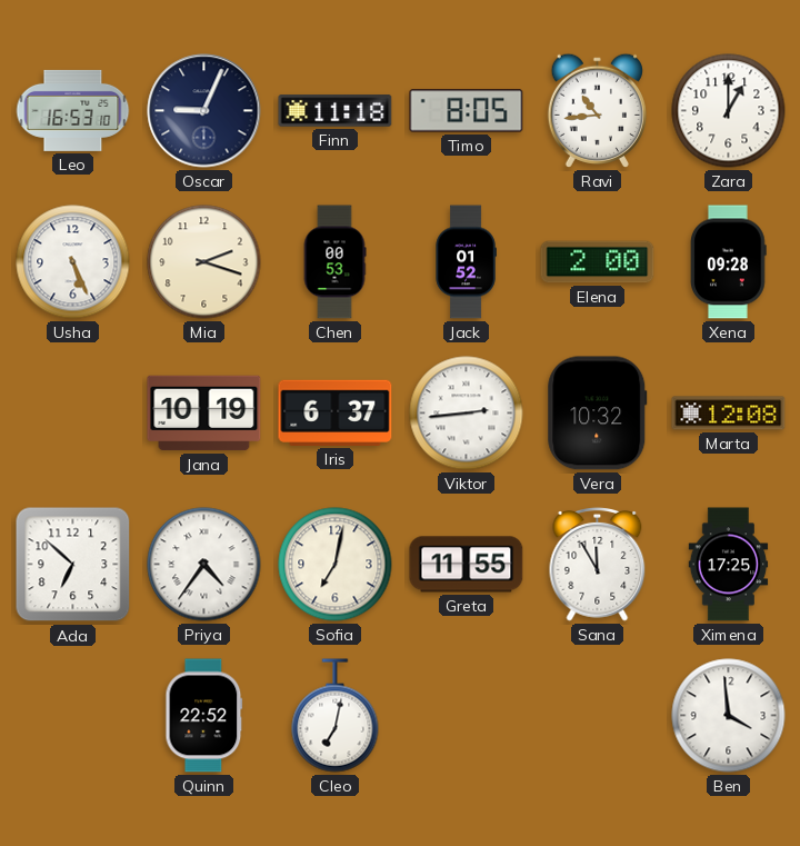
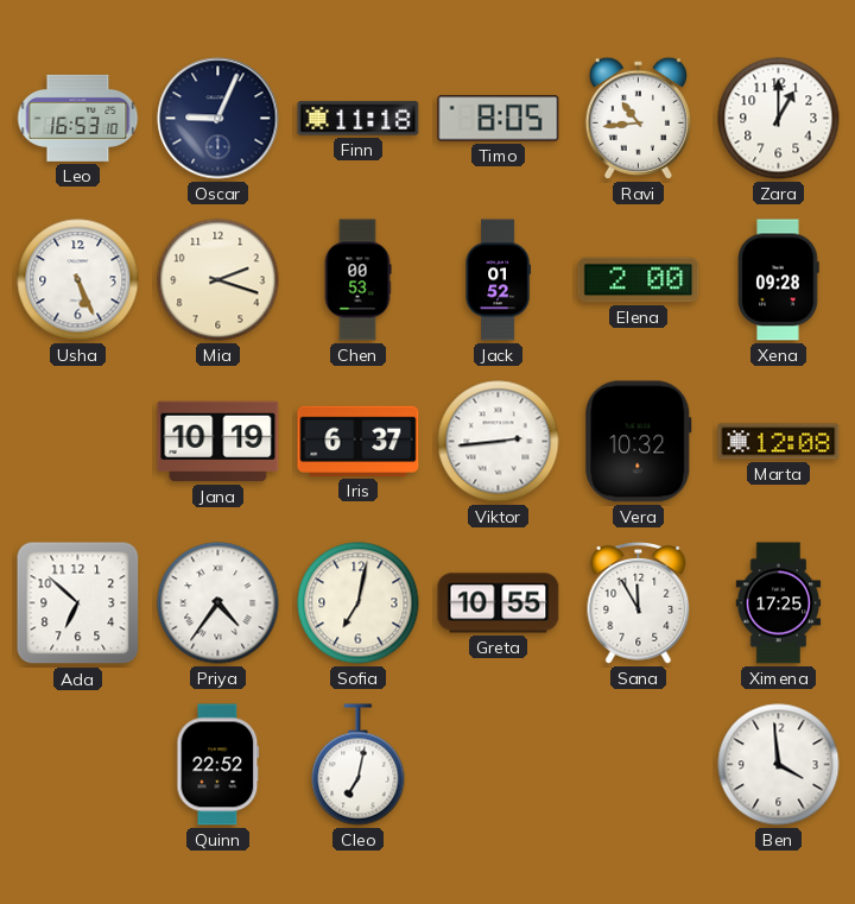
Greta: 11:55 -> 10:55
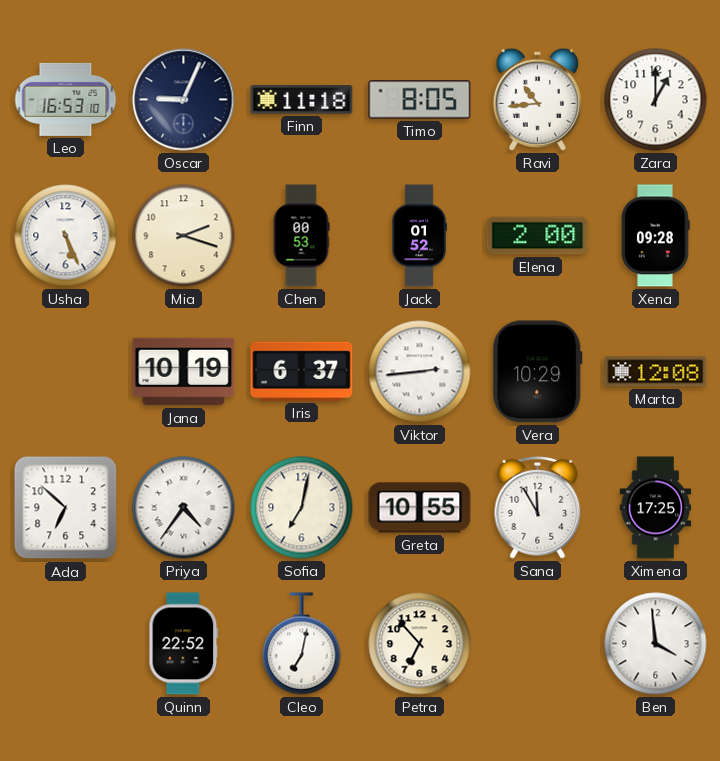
Vera: 10:32 -> 10:29
Petra: none -> 6:53
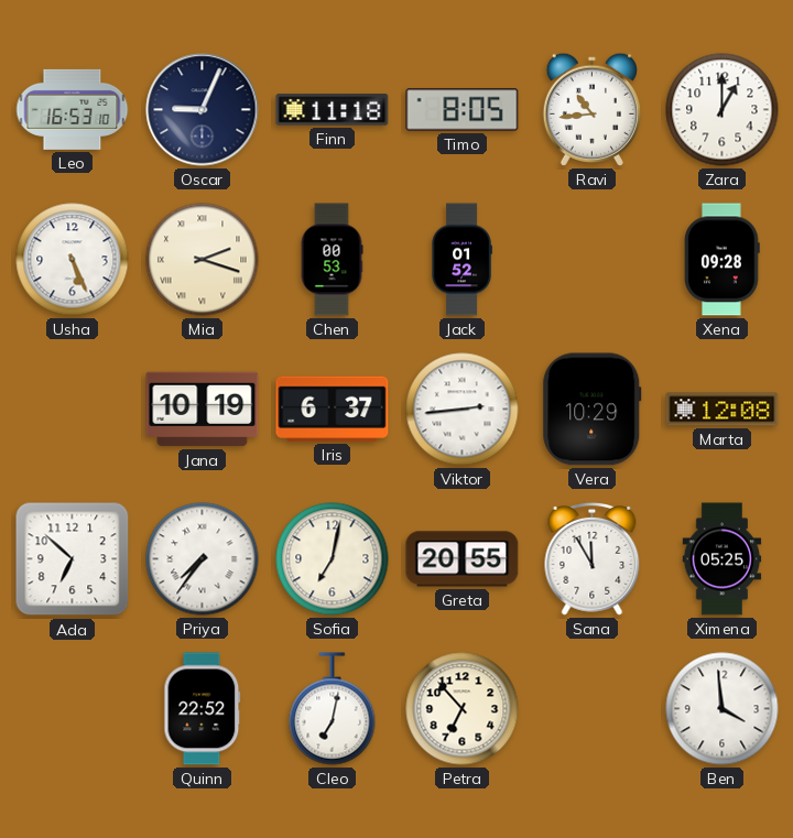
Mia numerals: Arabic -> Roman
Elena: 2:00 -> none
Priya: 4:36 -> 7:36
Greta: 10:55 -> 20:55
Ximena: 17:25 -> 05:25
